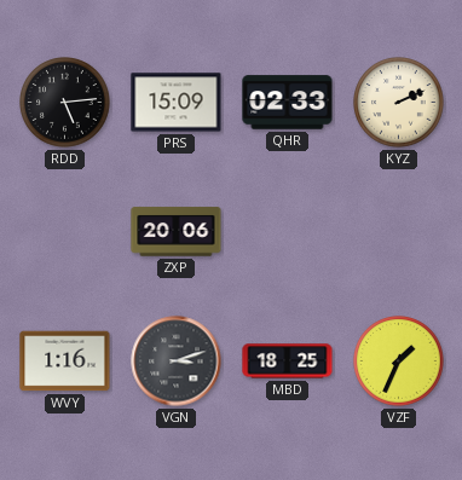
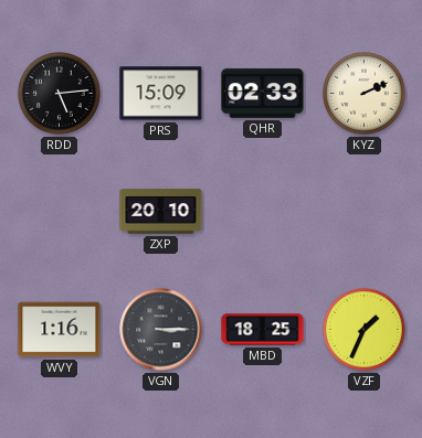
ZXP: 20:06 -> 20:10
VGN: 3:12 -> 3:15
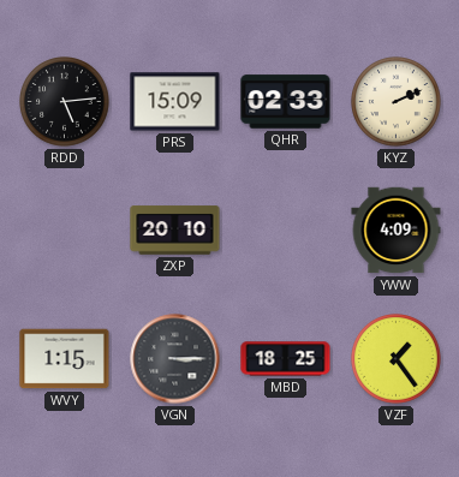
YWW: none -> 4:09
WVY: 1:16 -> 1:15
VZF: 1:34 -> 1:24
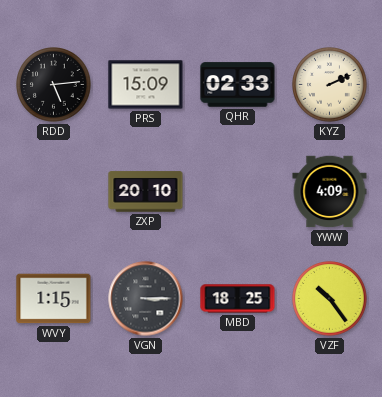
VZF: 1:24 -> 10:24
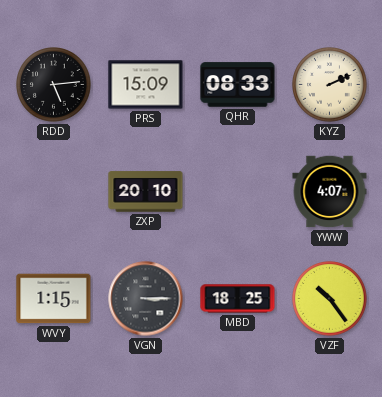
QHR: 02:33 -> 08:33
YWW: 4:09 -> 4:07
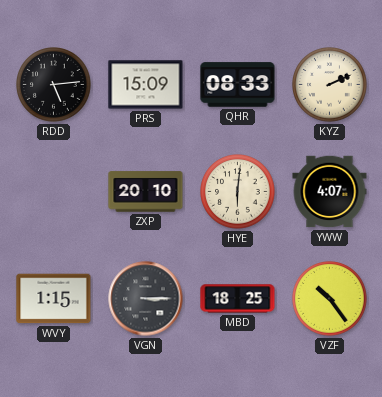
HYE: none -> 6:01
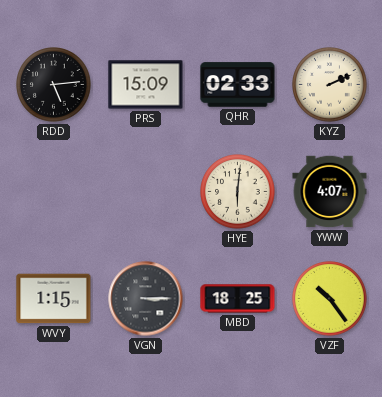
QHR: 08:33 -> 02:33
ZXP: 20:10 -> none
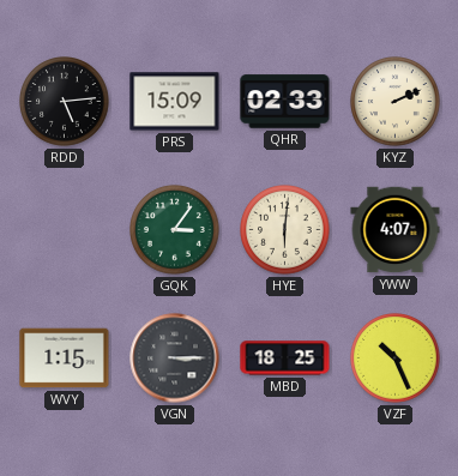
GQK: none -> 3:06
VZF: 10:24 -> 10:26
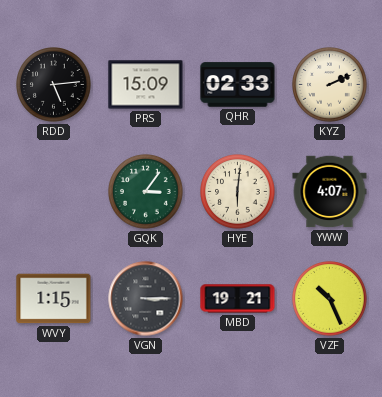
MBD: 18:25 -> 19:21
